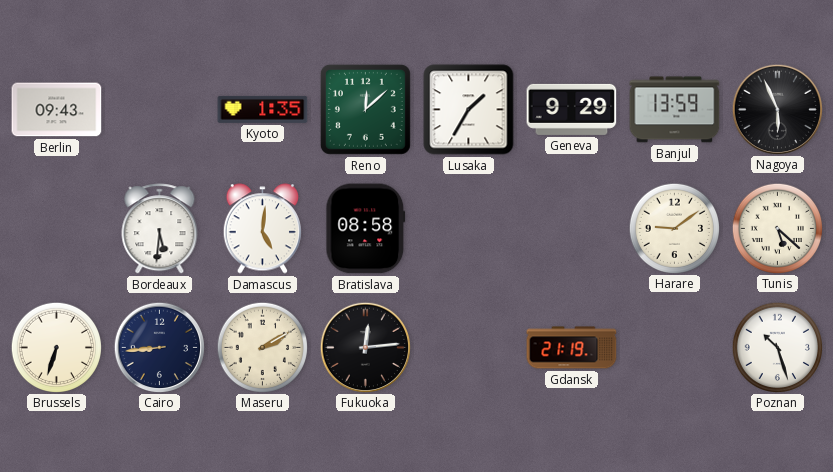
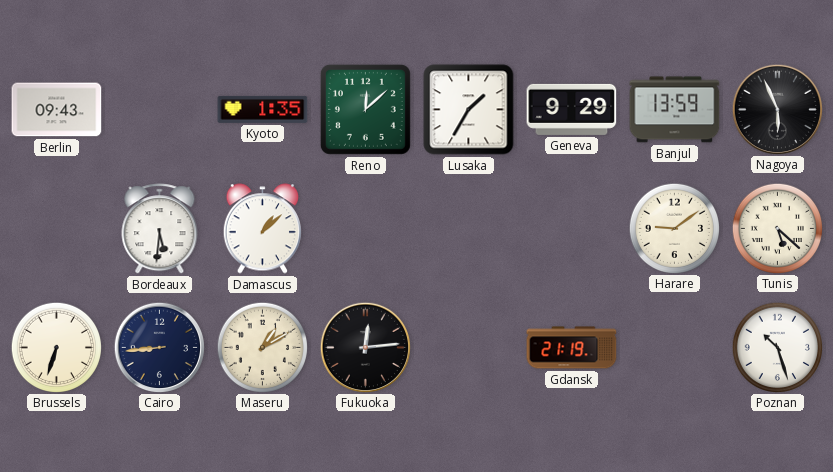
Damascus: 5:01 -> 1:08
Bratislava: 08:58 -> none
Maseru: 2:10 -> 1:10
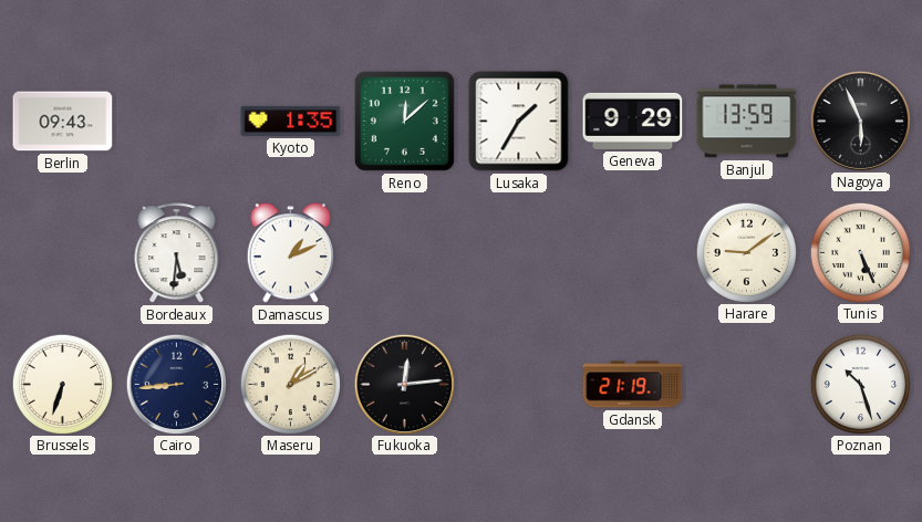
Damascus: 1:08 -> 1:11
Tunis: 5:22 -> 5:26
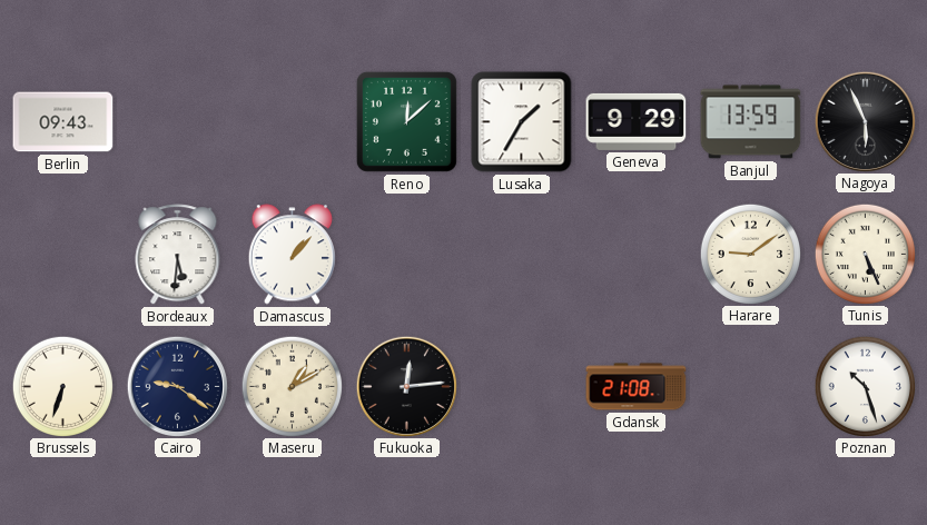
Kyoto: 1:35 -> none
Damascus: 1:11 -> 1:07
Cairo: 8:44 -> 9:21
Gdansk: 21:19 -> 21:08
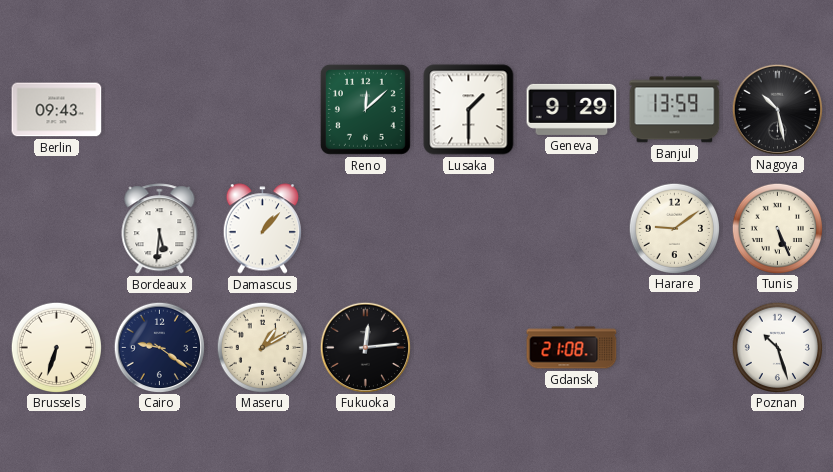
Lusaka: 1:35 -> 1:30
Nagoya: 5:56 -> 10:28
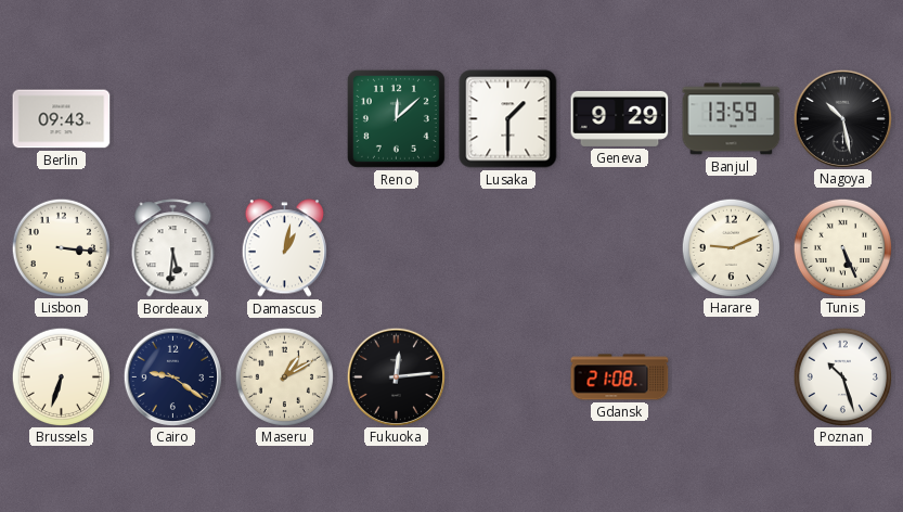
Lisbon: none -> 3:16
Damascus: 1:07 -> 1:02
Harare: 9:09 -> 9:11
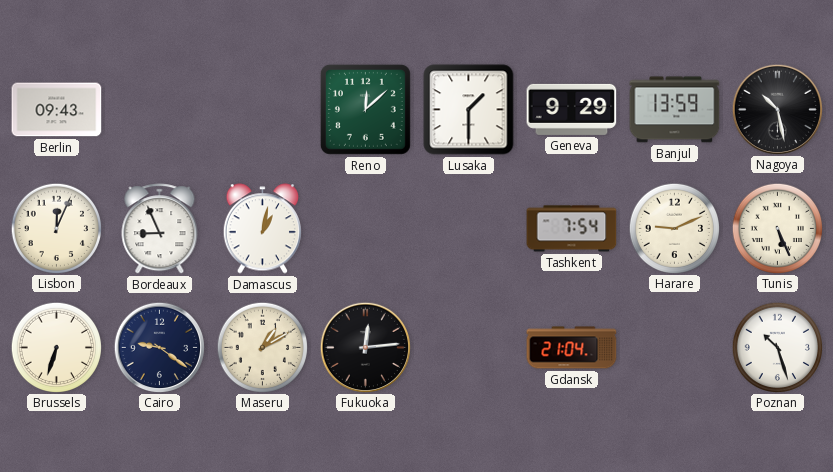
Lisbon: 3:16 -> 12:04
Bordeaux: 5:31 -> 8:56
Tashkent: none -> 7:54
Gdansk: 21:08 -> 21:04
